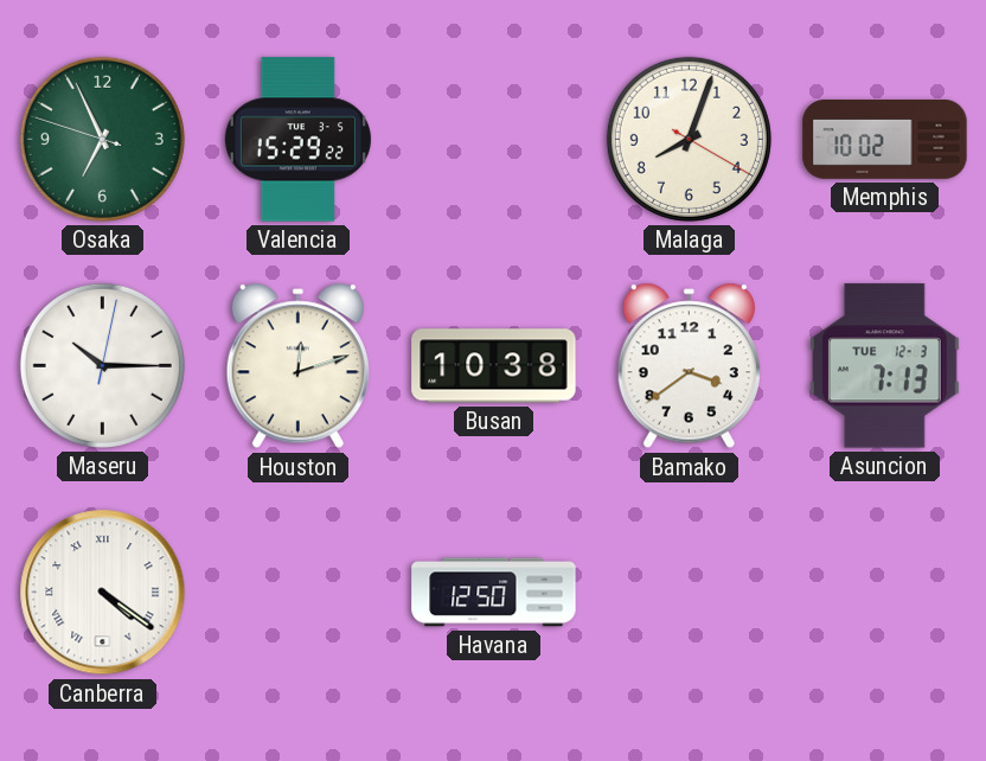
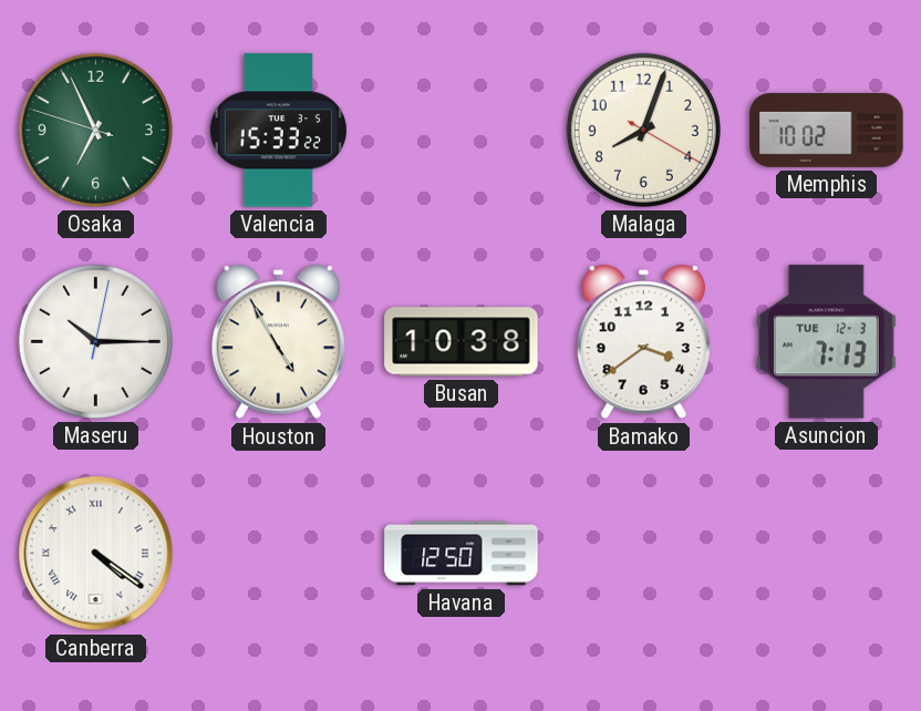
Valencia: 15:29 -> 15:33
Houston: 12:12 -> 4:55
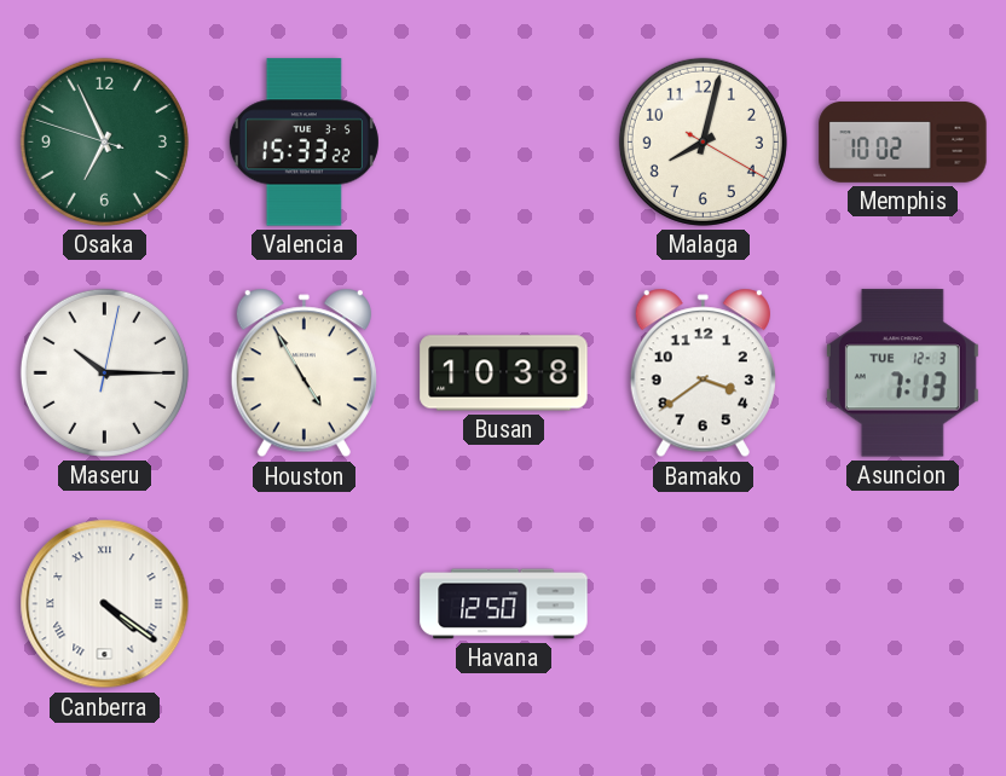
Malaga: 8:03 -> 8:02
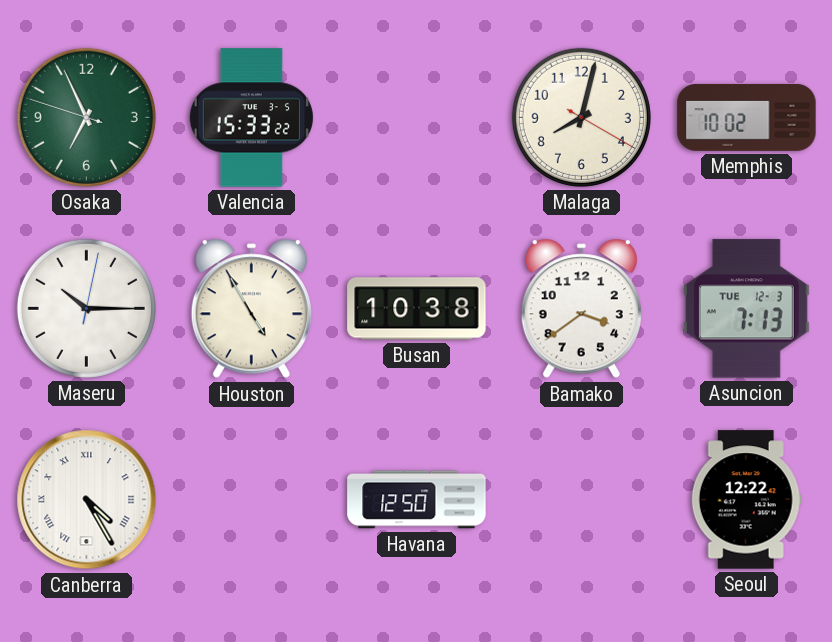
Canberra: 4:21 -> 4:25
Seoul: none -> 12:22
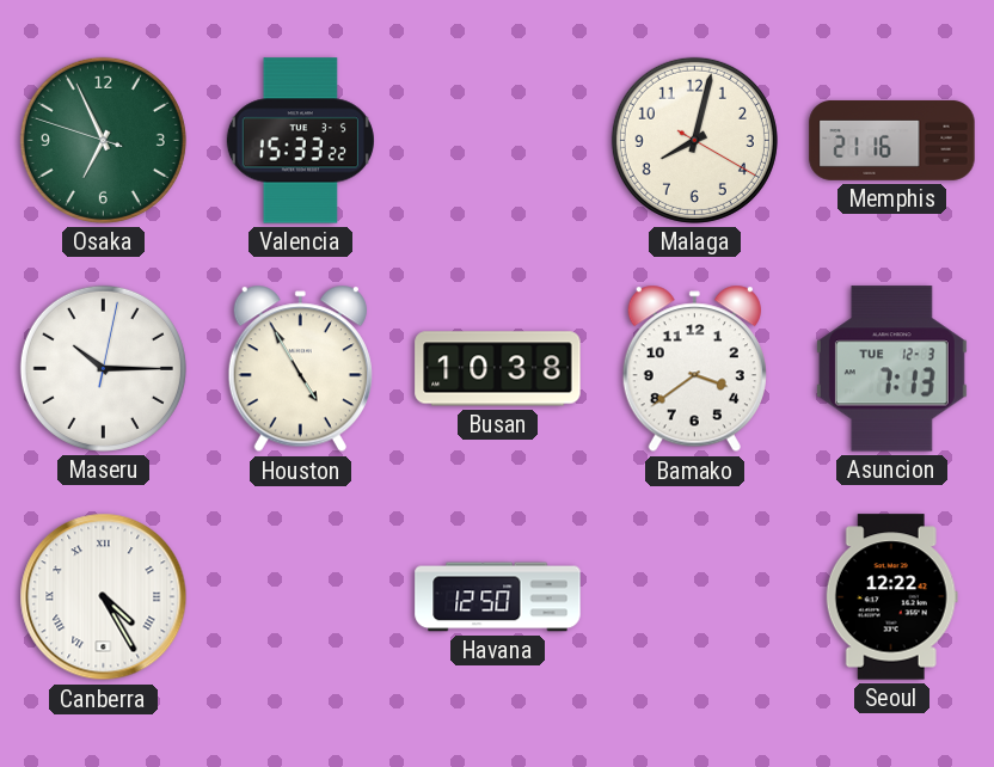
Memphis: 10:02 -> 21:16
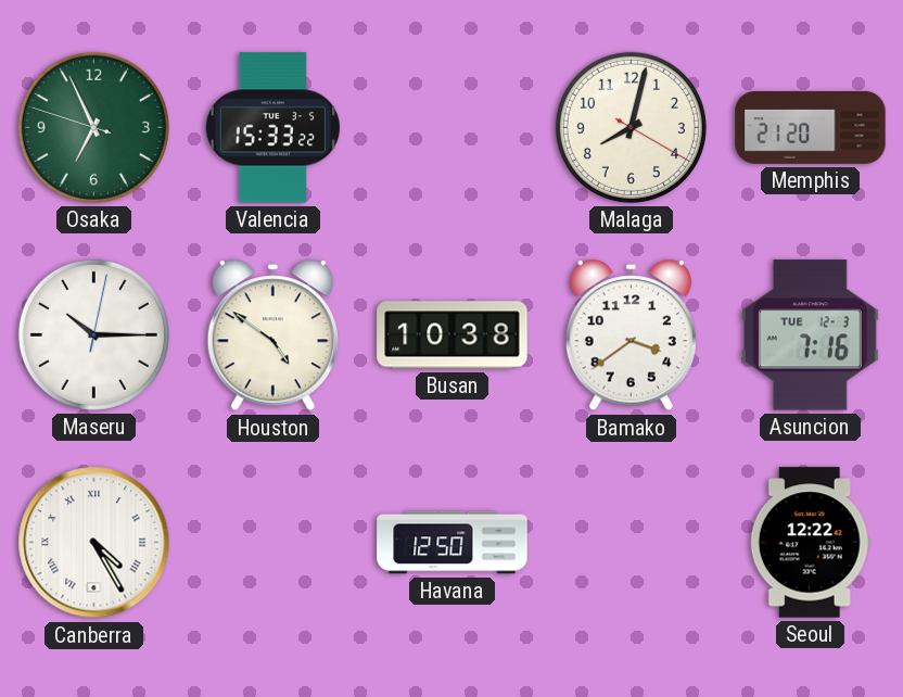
Memphis: 21:16 -> 21:20
Houston: 4:55 -> 4:51
Asuncion: 7:13 -> 7:16
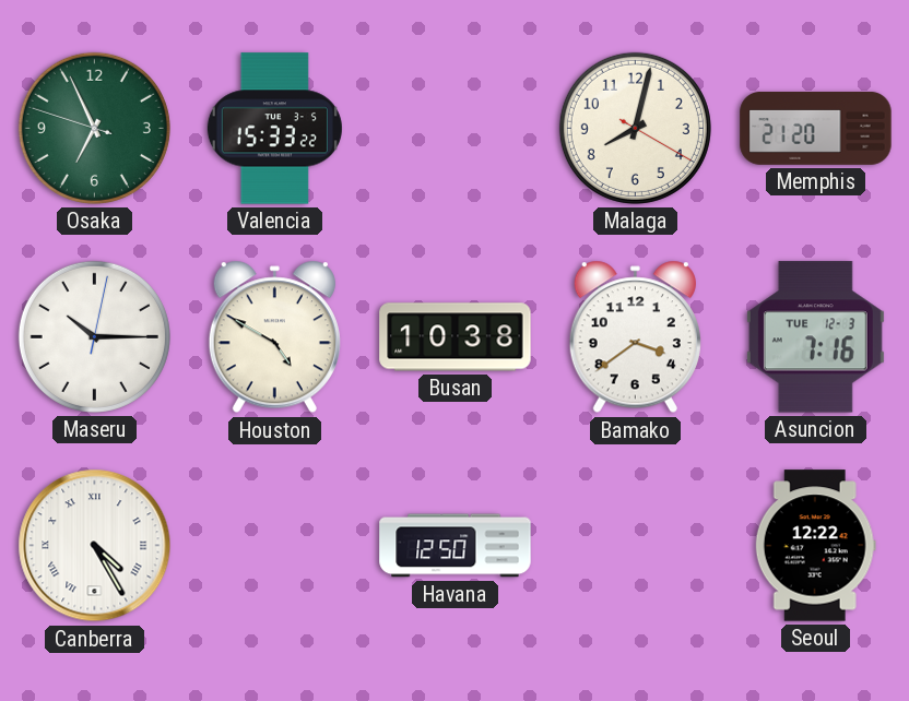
Houston: 4:51 -> 4:50
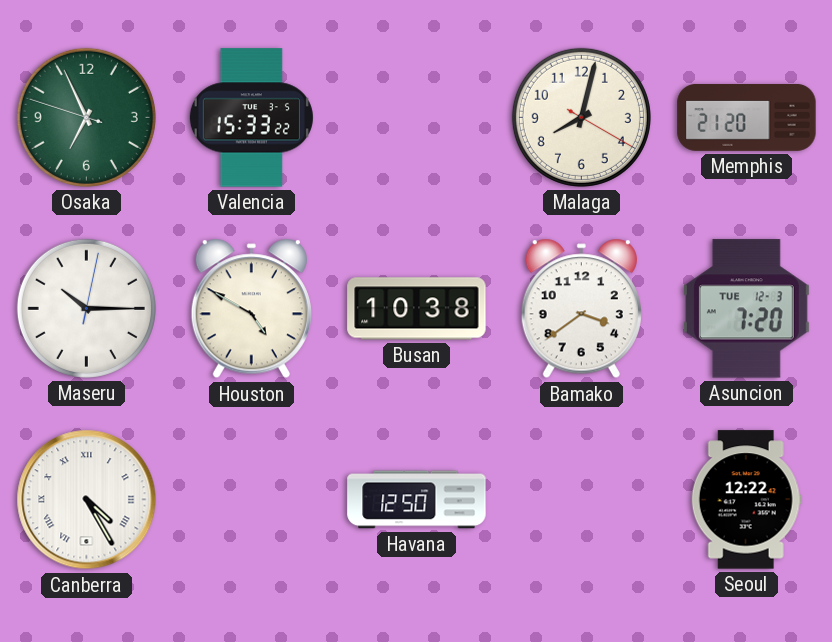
Asuncion: 7:16 -> 7:20
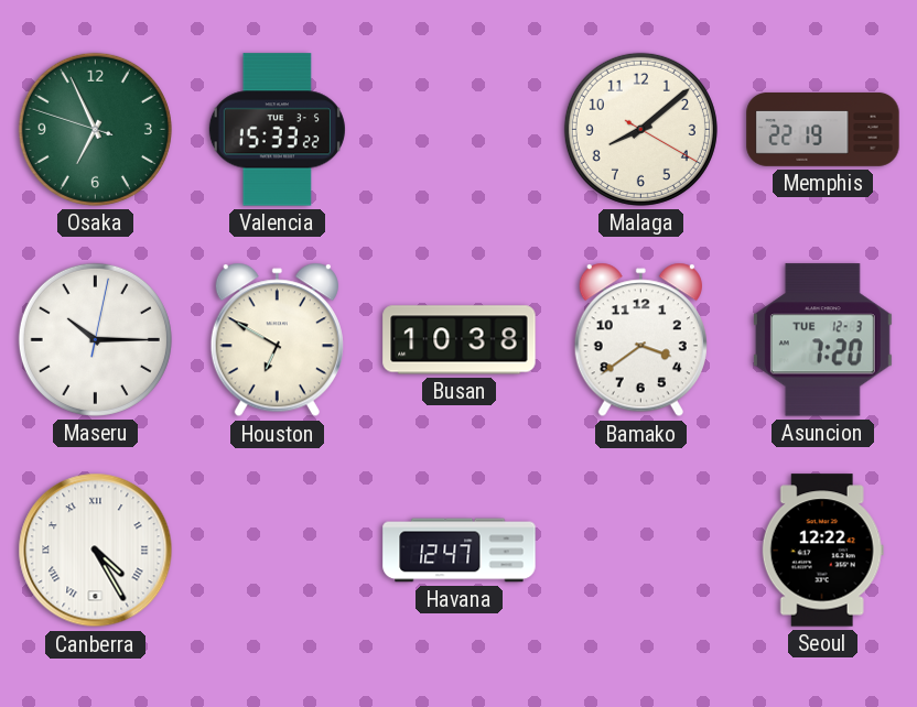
Malaga: 8:02 -> 8:08
Memphis: 21:20 -> 22:19
Houston: 4:50 -> 6:50
Havana: 12:50 -> 12:47
